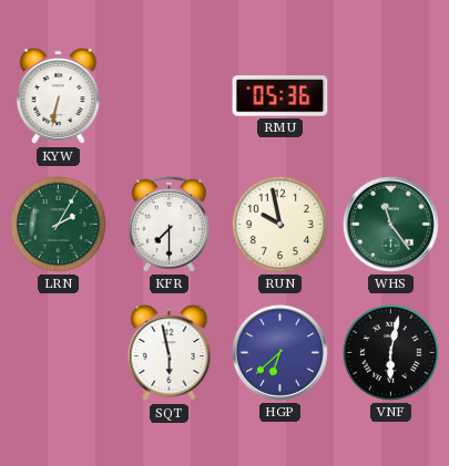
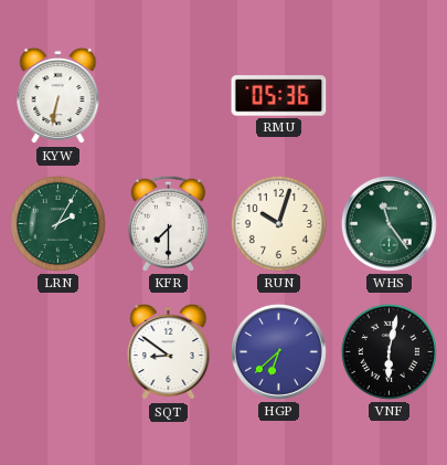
RUN: 9:58 -> 10:03
SQT: 5:58 -> 8:51
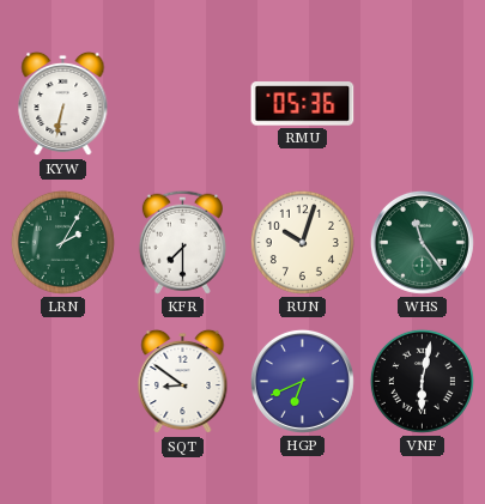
HGP: 6:38 -> 6:41
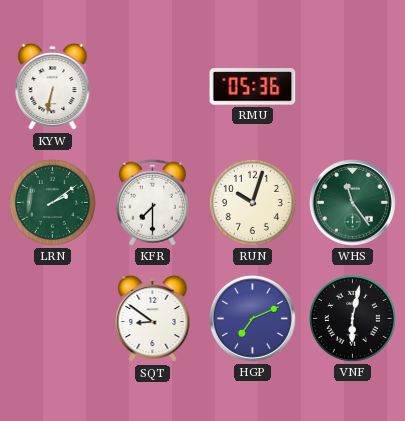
LRN: 2:05 -> 2:09
HGP: 6:41 -> 7:11
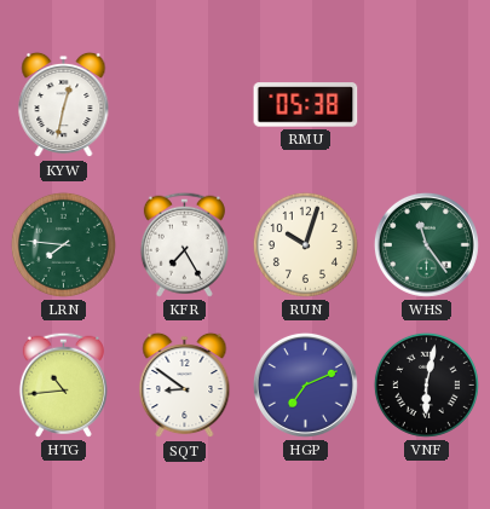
KYW: 6:32 -> 12:32
RMU: 05:36 -> 05:38
LRN: 2:09 -> 7:46
KFR: 7:30 -> 7:25
HTG: none -> 10:44
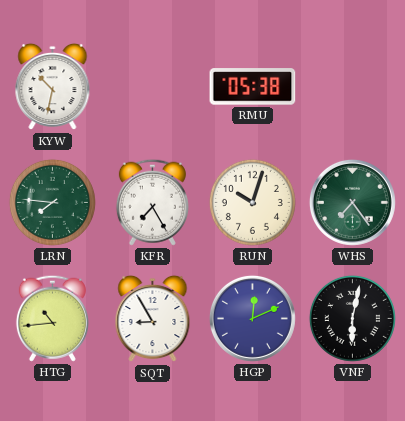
KYW: 12:32 -> 10:32
WHS: 11:24 -> 7:24
SQT: 8:51 -> 8:55
HGP: 7:11 -> 12:11
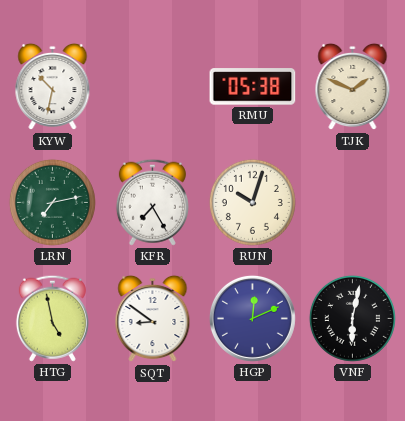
TJK: none -> 1:49
LRN: 7:46 -> 7:13
WHS: 7:24 -> none
HTG: 10:44 -> 4:58
SQT: 8:55 -> 8:51
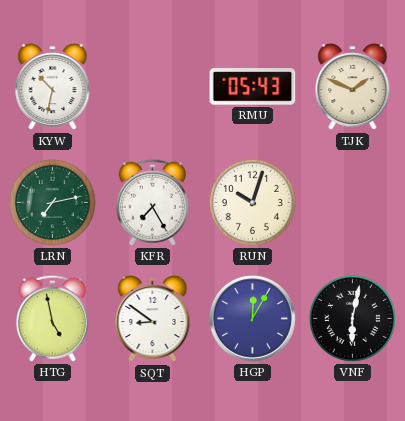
RMU: 05:38 -> 05:43
HGP: 12:11 -> 12:05
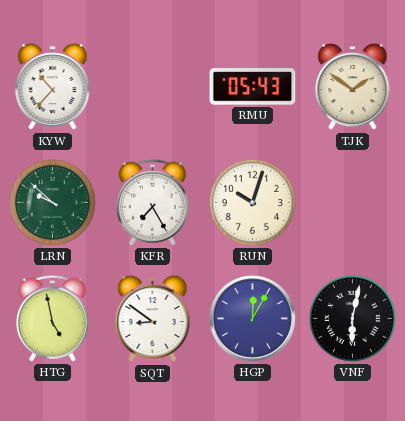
KYW: 10:32 -> 10:37
TJK: 1:49 -> 1:51
LRN: 7:13 -> 9:52
